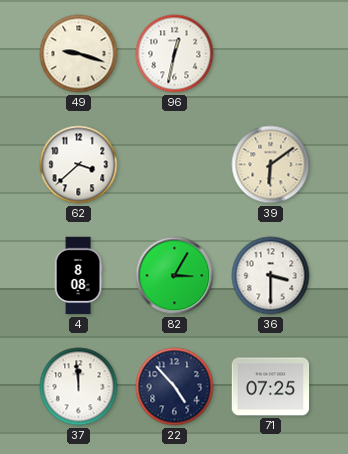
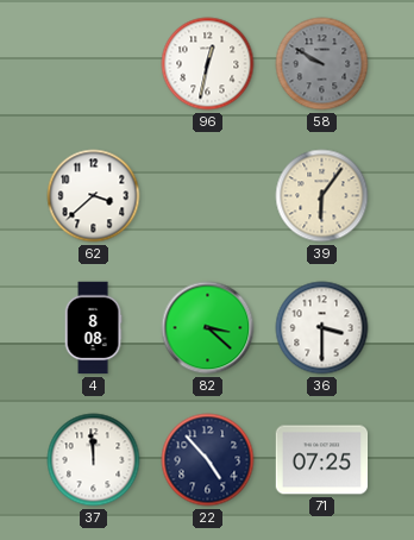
49: 9:18 -> none
58: none -> 9:50
39: 6:09 -> 6:06
82: 3:05 -> 3:22
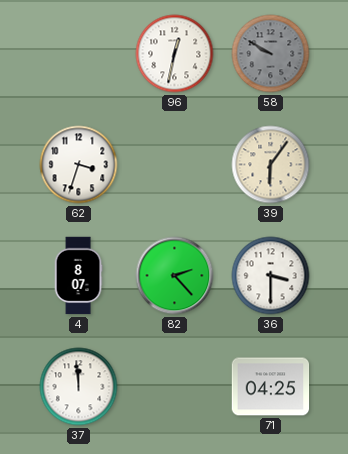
62: 3:38 -> 3:33
4: 8:08 -> 8:07
82: 3:22 -> 2:23
22: 4:53 -> none
71: 07:25 -> 04:25
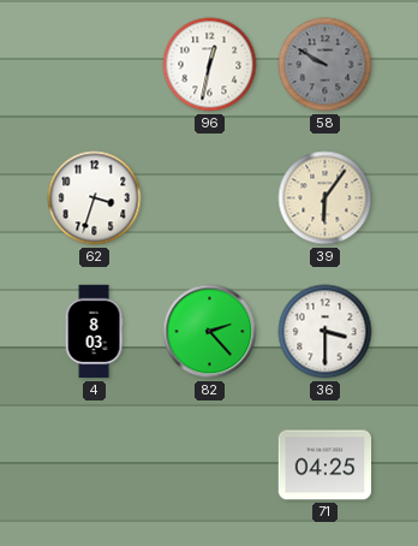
4: 8:07 -> 8:03
37: 11:59 -> none
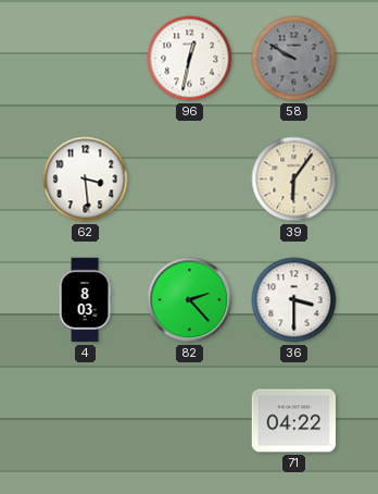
62: 3:33 -> 3:29
71: 04:25 -> 04:22
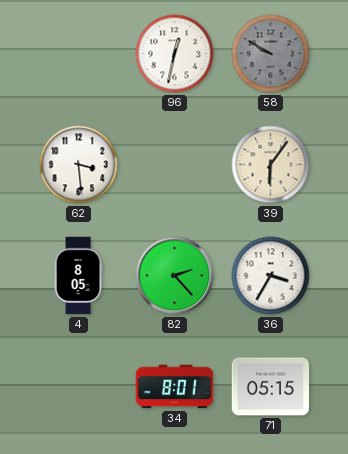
4: 8:03 -> 8:05
36: 3:30 -> 3:35
34: none -> 8:01
71: 04:22 -> 05:15
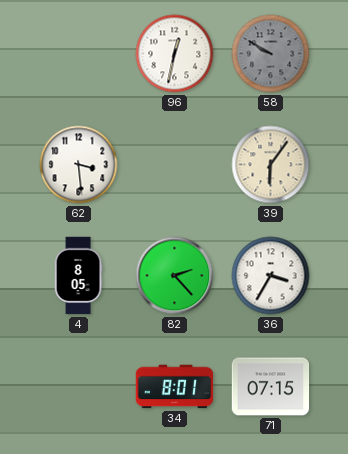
71: 05:15 -> 07:15
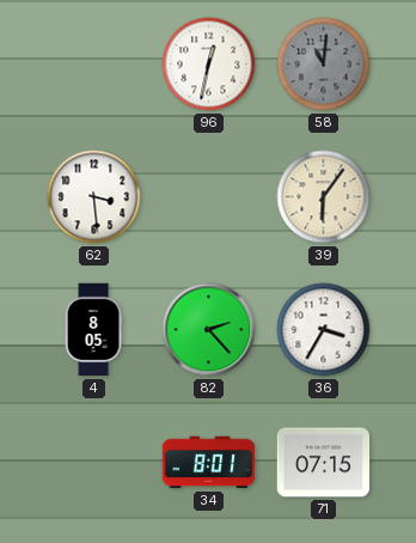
58: 9:50 -> 11:01
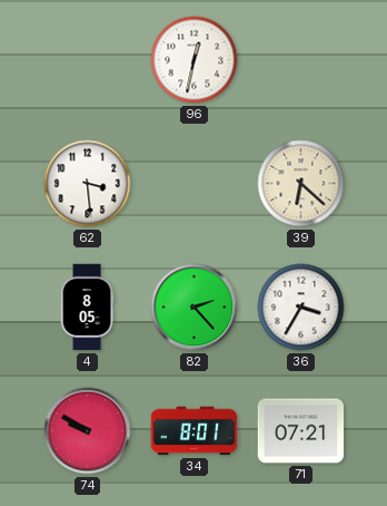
58: 11:01 -> none
39: 6:06 -> 6:22
74: none -> 9:50
71: 07:15 -> 07:21
